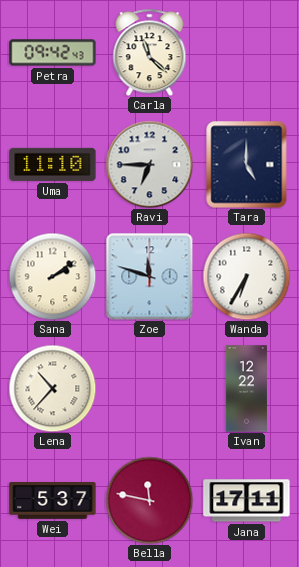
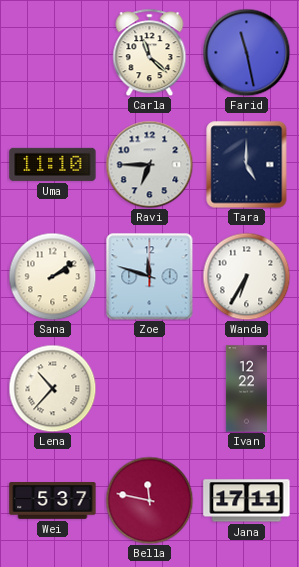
Petra: 09:42 -> none
Farid: none -> 11:28
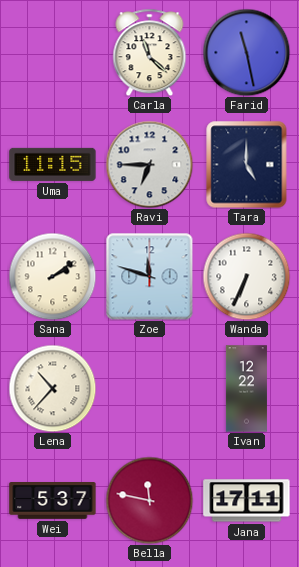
Uma: 11:10 -> 11:15
Wanda: 6:35 -> 6:34
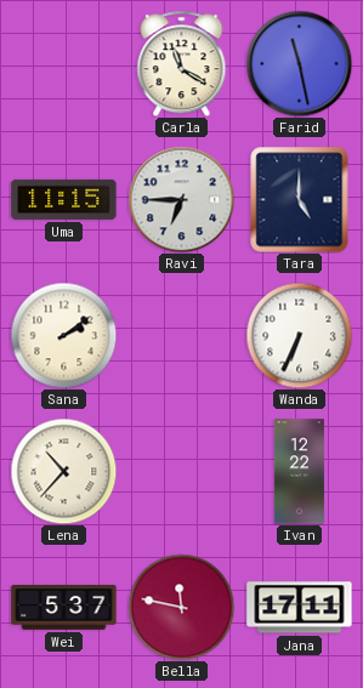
Carla: 11:22 -> 11:20
Zoe: 11:48 -> none
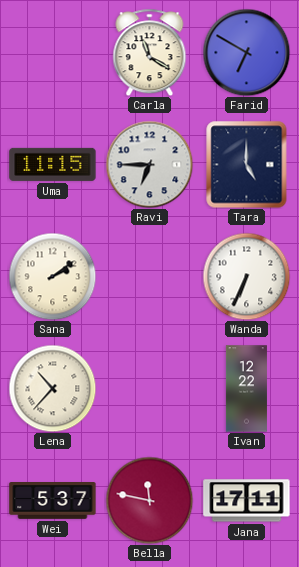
Farid: 11:28 -> 6:50
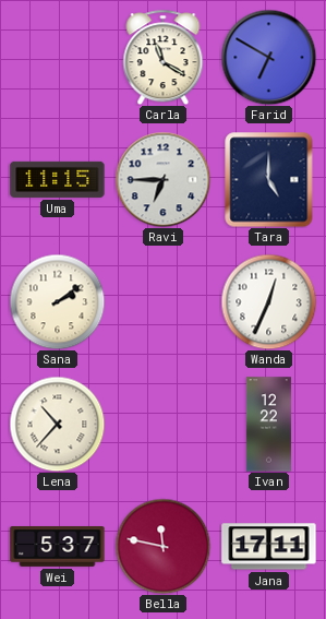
Wanda: 6:34 -> 12:34
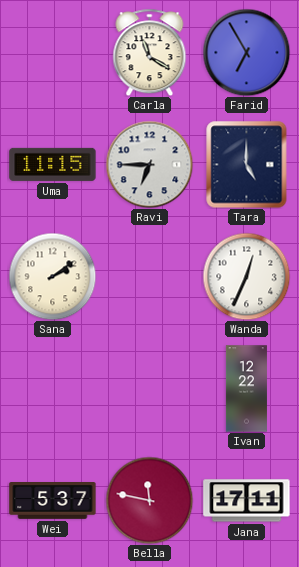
Farid: 6:50 -> 6:55
Lena: 10:37 -> none
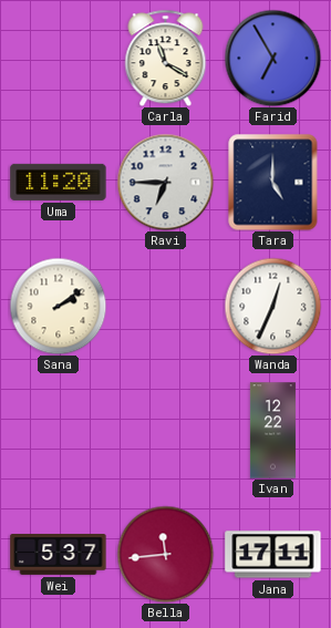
Uma: 11:15 -> 11:20
Bella: 11:47 -> 11:44
